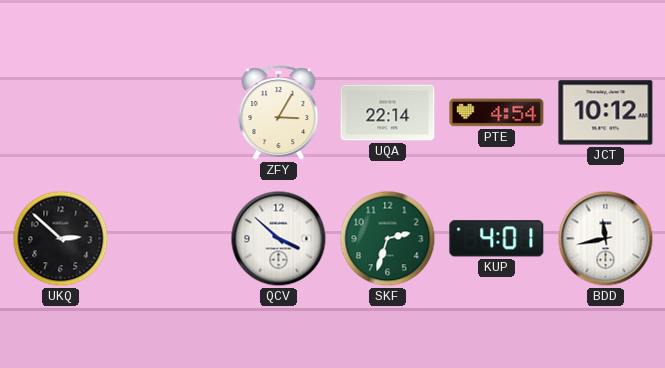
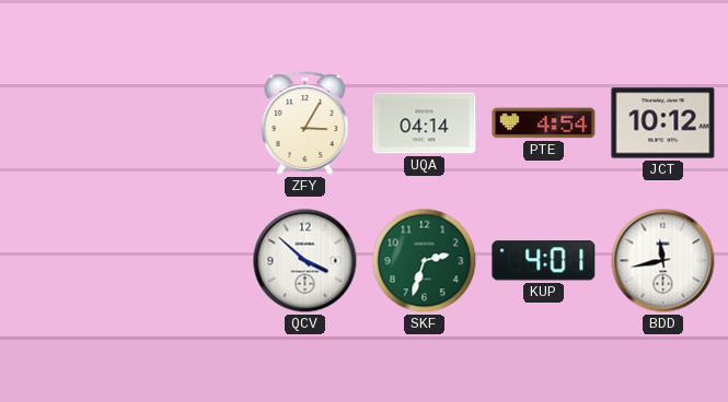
UQA: 22:14 -> 04:14
UKQ: 2:52 -> none
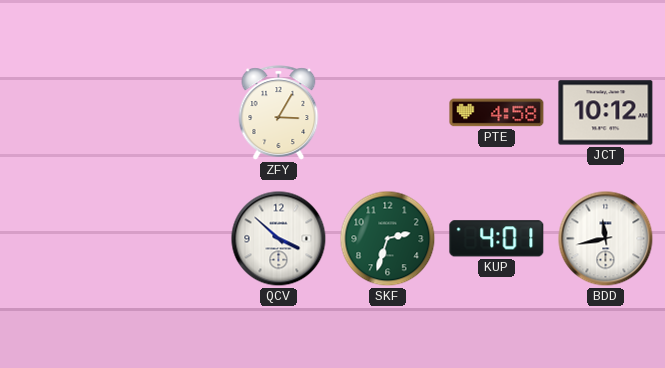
UQA: 04:14 -> none
PTE: 4:54 -> 4:58
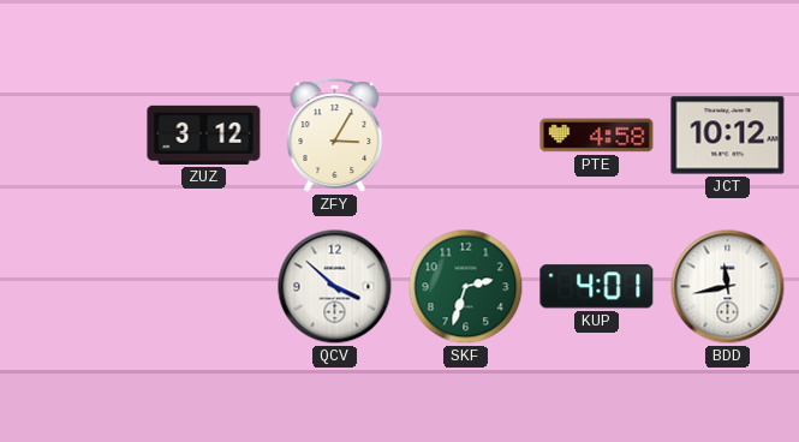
ZUZ: none -> 3:12
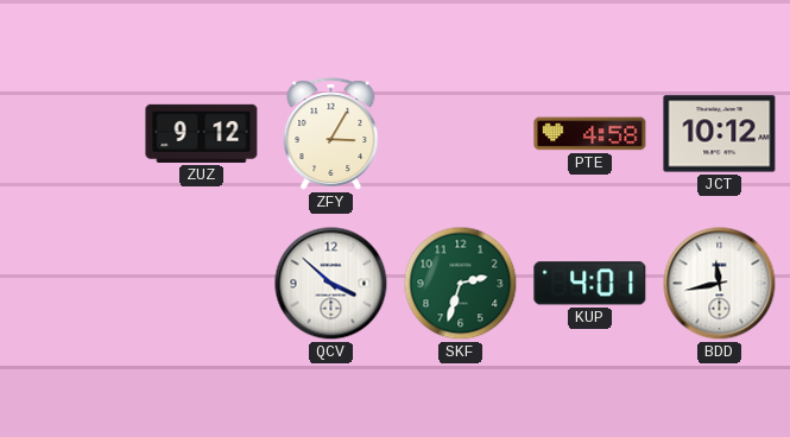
ZUZ: 3:12 -> 9:12
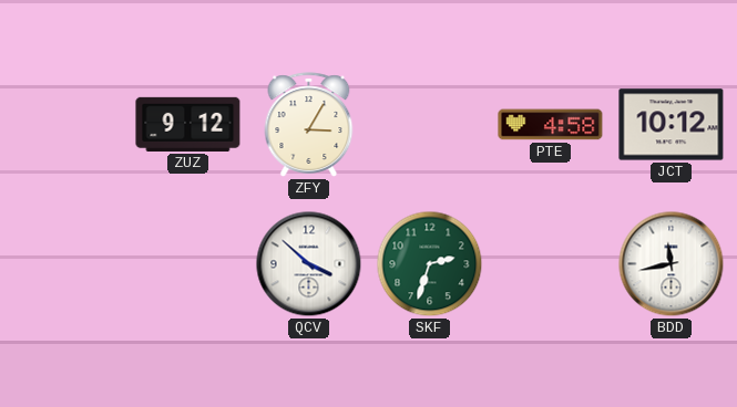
KUP: 4:01 -> none
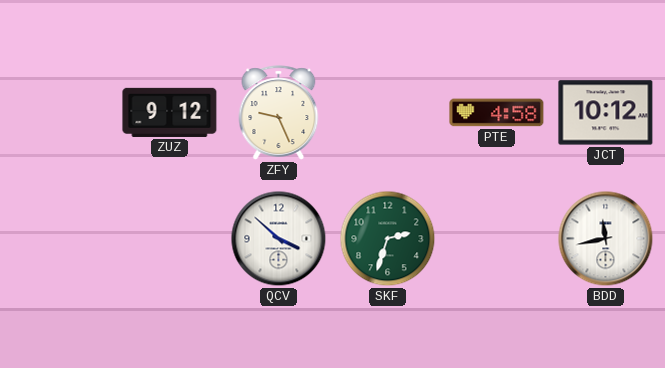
ZFY: 3:05 -> 9:26
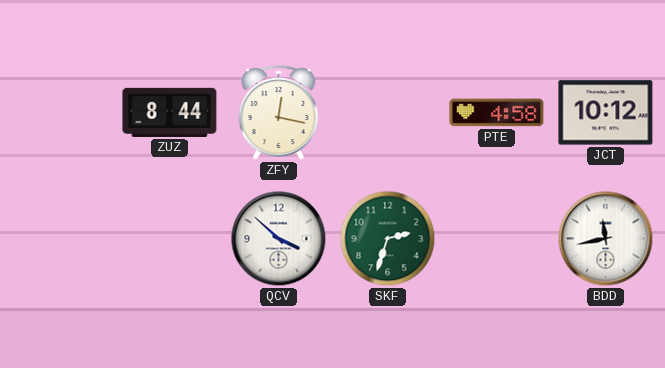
ZUZ: 9:12 -> 8:44
ZFY: 9:26 -> 12:17
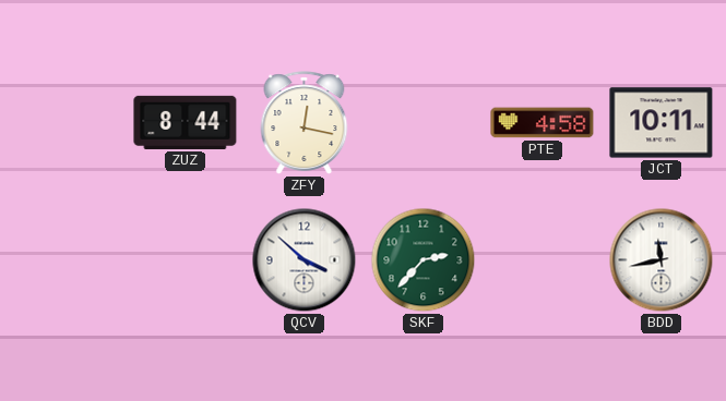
JCT: 10:12 -> 10:11
SKF: 2:33 -> 2:37
